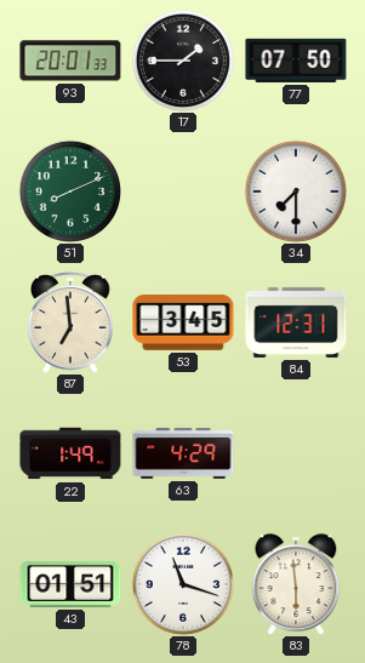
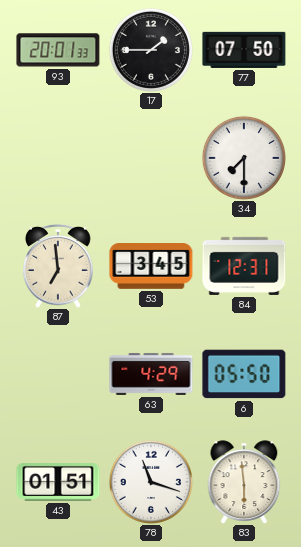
51: 8:11 -> none
22: 1:49 -> none
6: none -> 05:50
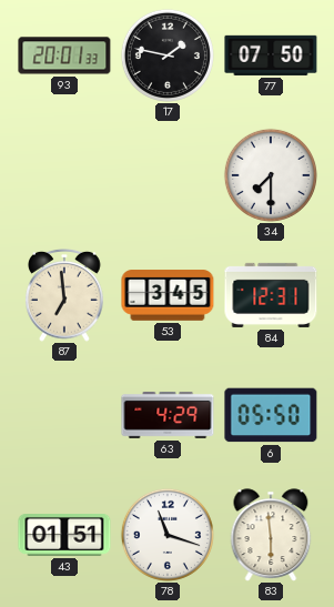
17: 1:45 -> 1:47
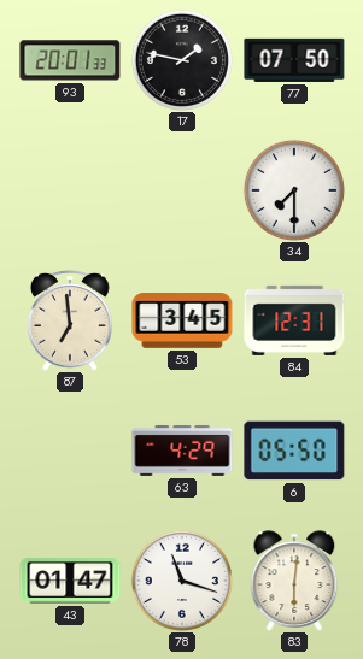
43: 01:51 -> 01:47
83: 5:59 -> 6:01
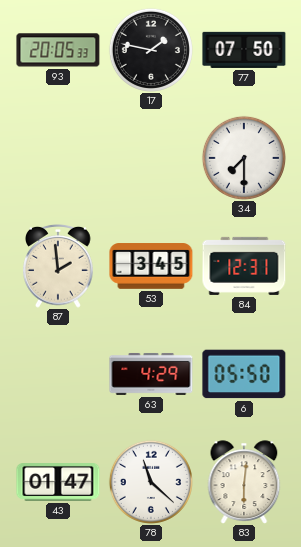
93: 20:01 -> 20:05
87: 6:59 -> 1:59
78: 11:18 -> 11:22
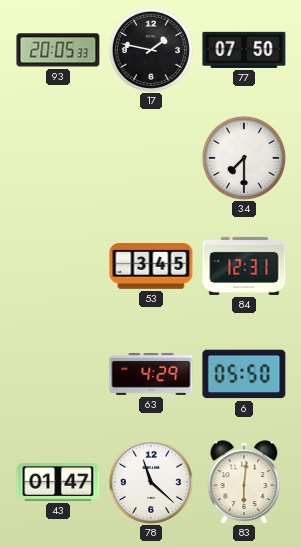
87: 1:59 -> none
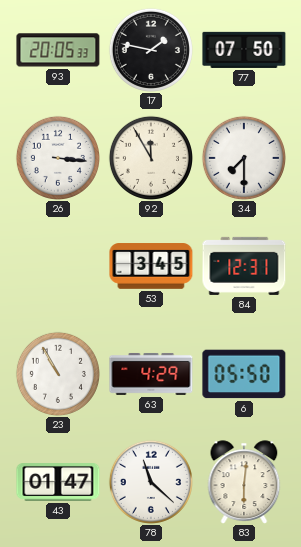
26: none -> 3:16
92: none -> 11:55
23: none -> 10:55
